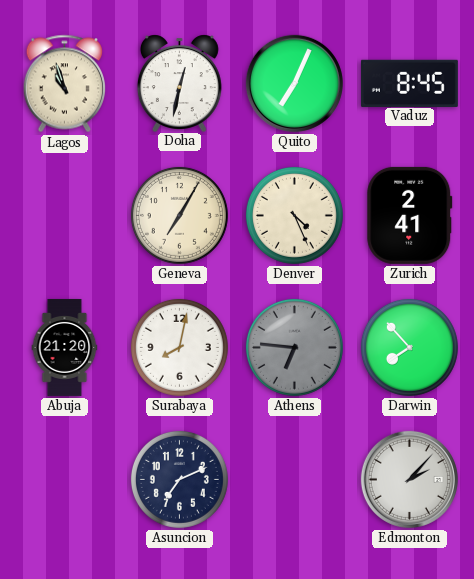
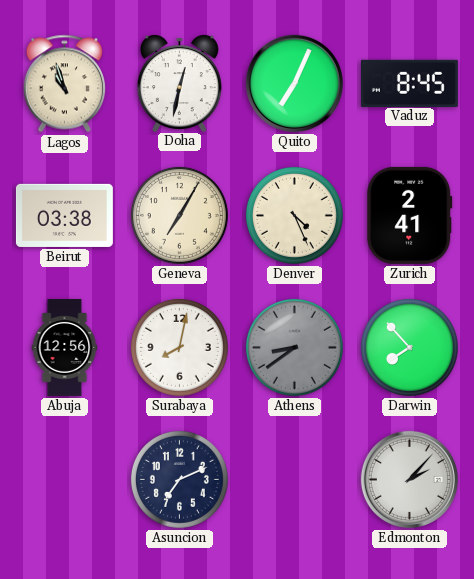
Beirut: none -> 03:38
Abuja: 21:20 -> 12:56
Athens: 6:46 -> 8:39
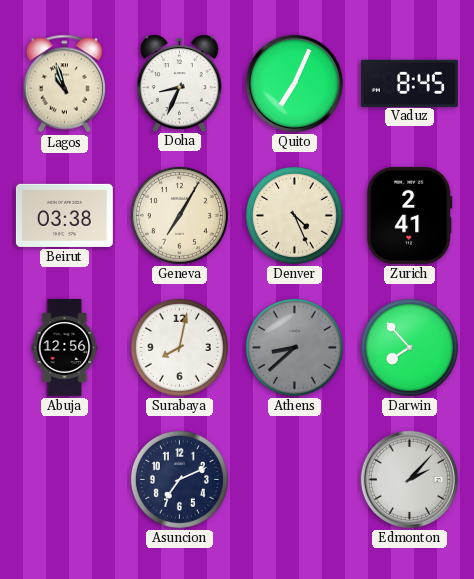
Doha: 12:32 -> 8:34
Athens: 8:39 -> 8:38
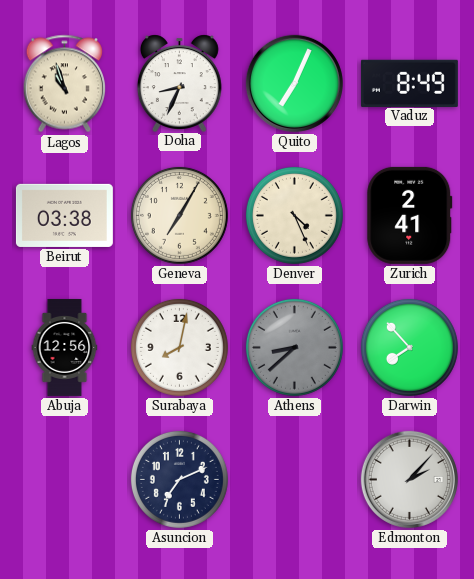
Vaduz: 8:45 -> 8:49
